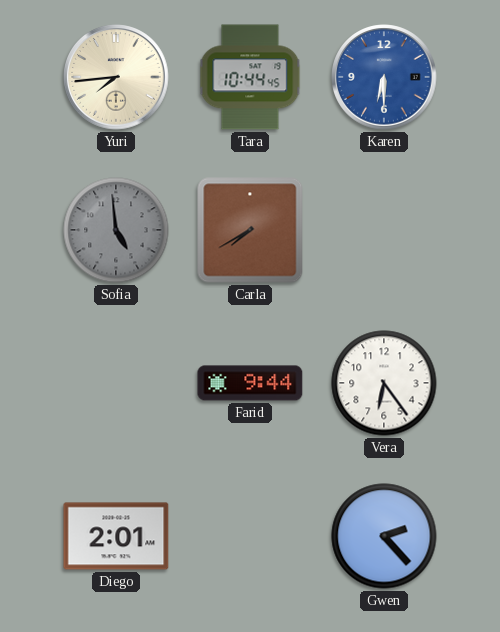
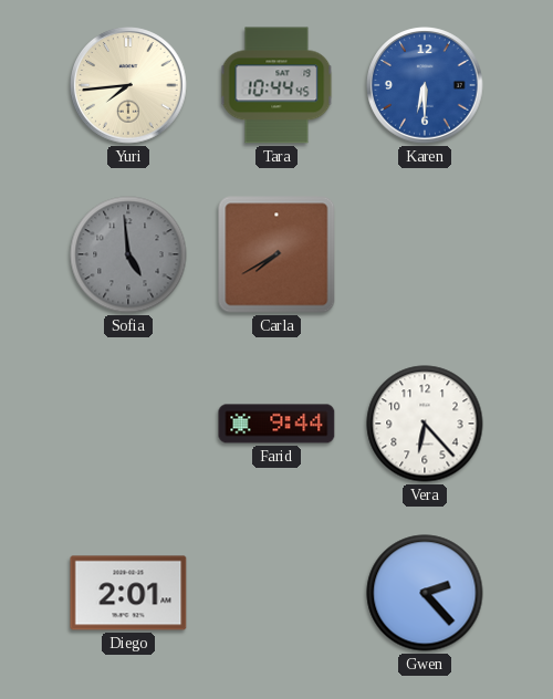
Vera: 6:24 -> 6:23
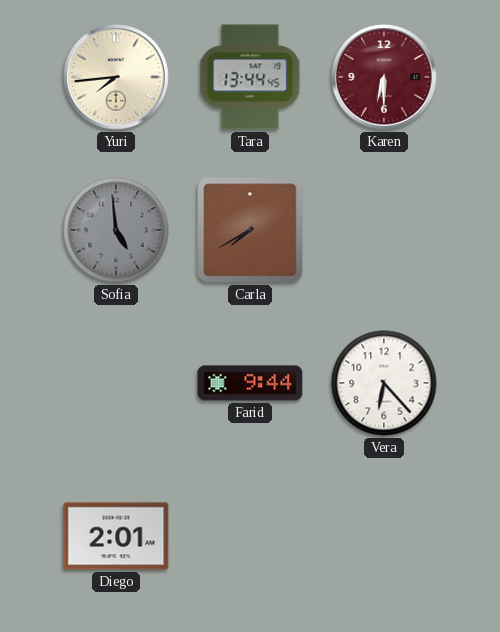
Tara: 10:44 -> 13:44
Karen dial: blue -> burgundy
Gwen: 2:23 -> none
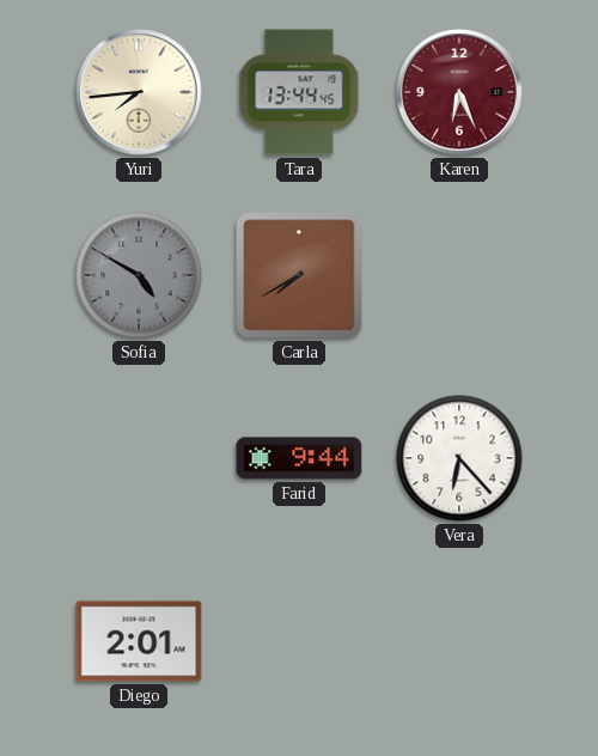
Karen: 6:30 -> 6:26
Sofia: 4:59 -> 4:50
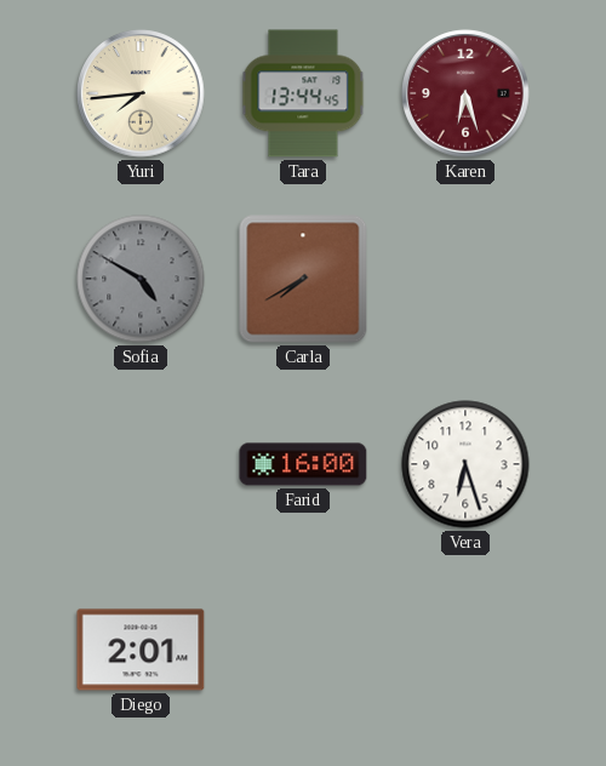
Karen: 6:26 -> 6:27
Farid: 9:44 -> 16:00
Vera: 6:23 -> 6:27
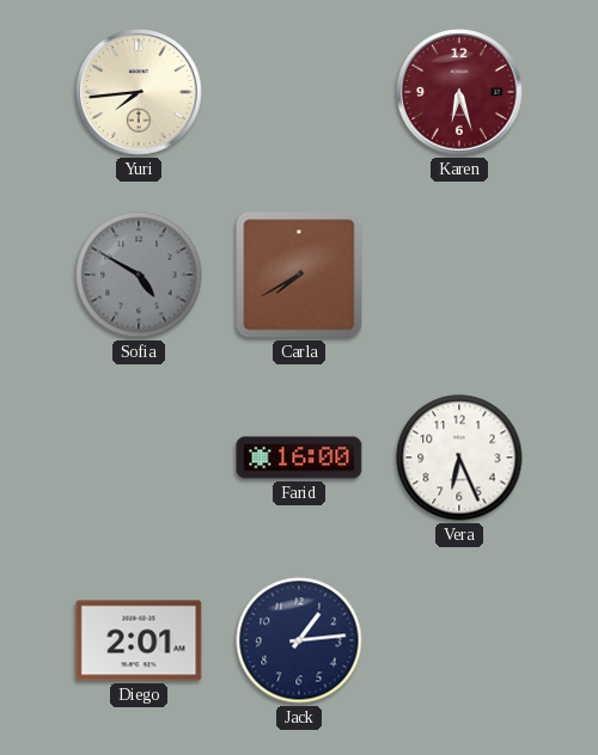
Tara: 13:44 -> none
Vera: 6:27 -> 6:26
Jack: none -> 1:14
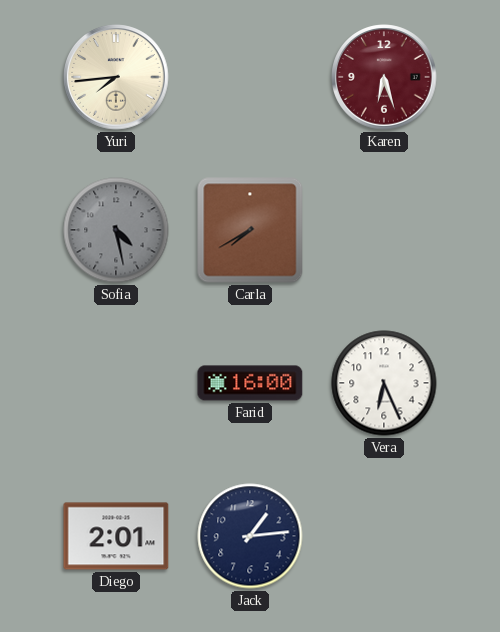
Sofia: 4:50 -> 4:28
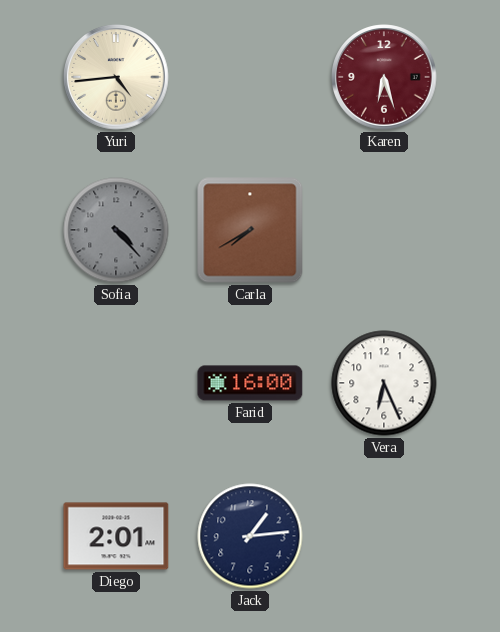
Yuri: 7:44 -> 4:44
Sofia: 4:28 -> 4:23
